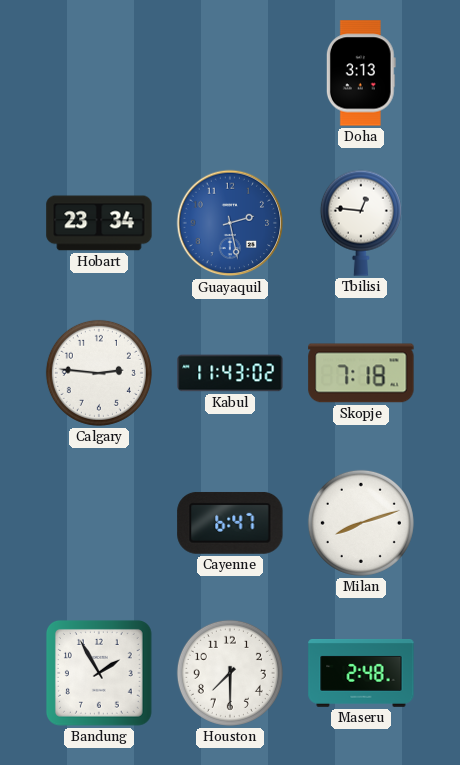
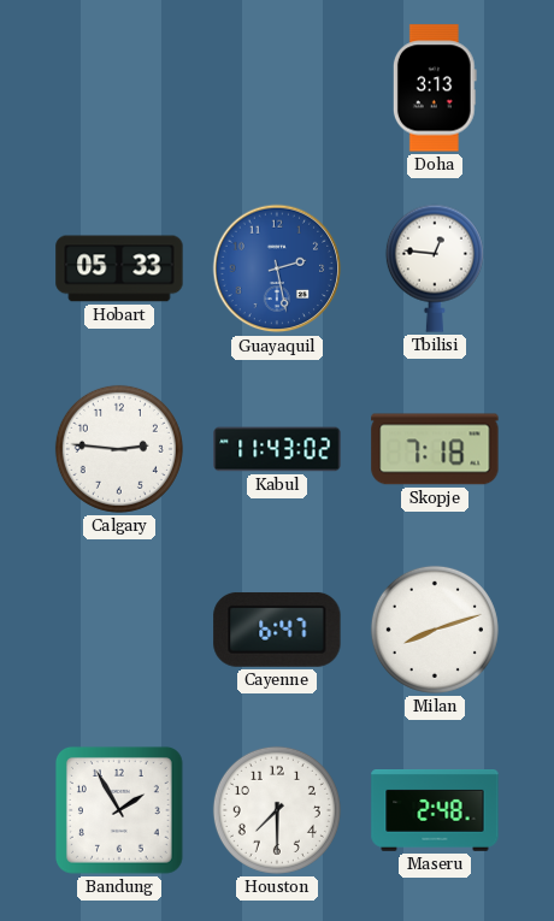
Hobart: 23:34 -> 05:33
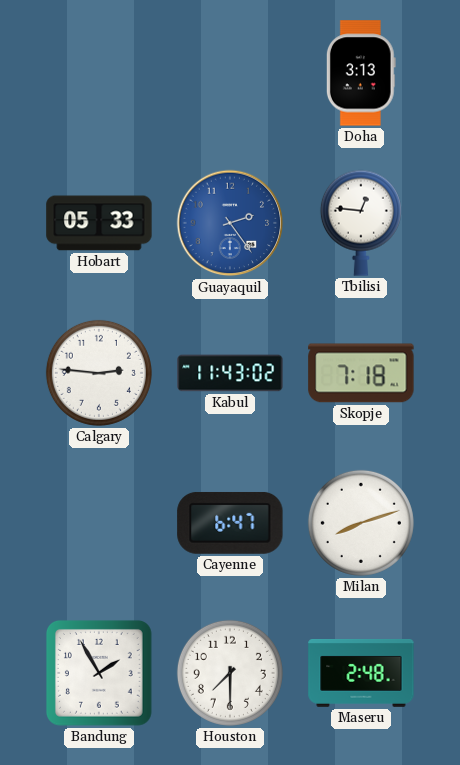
Guayaquil: 2:28 -> 2:24
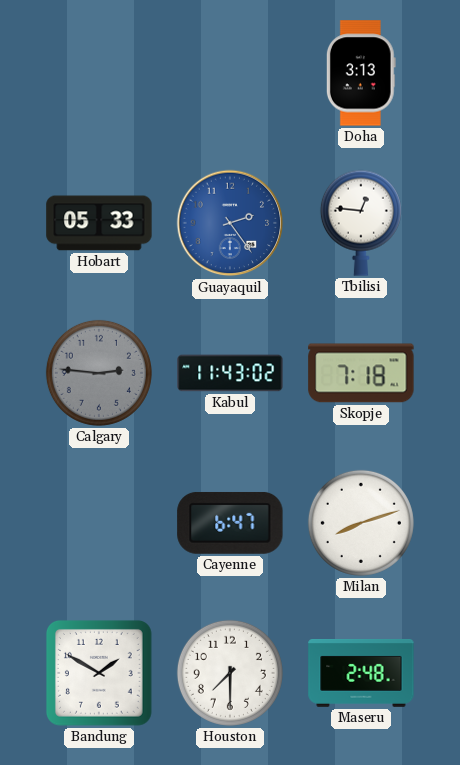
Calgary dial: white -> grey
Bandung: 1:55 -> 1:50
